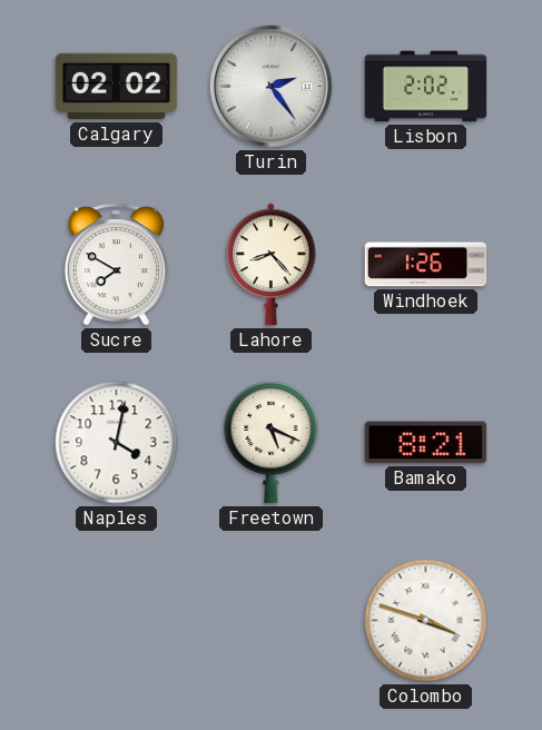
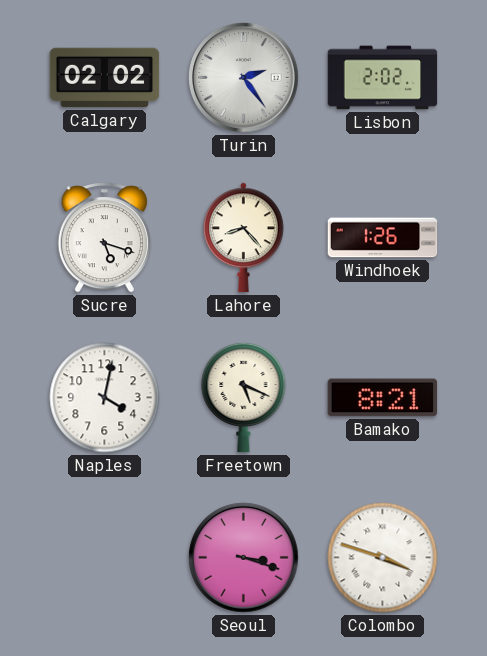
Sucre: 7:50 -> 5:18
Seoul: none -> 3:18
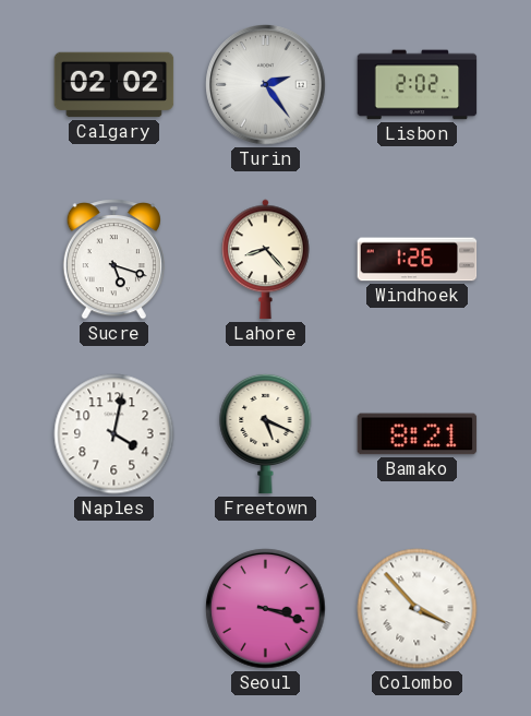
Colombo: 3:48 -> 3:53
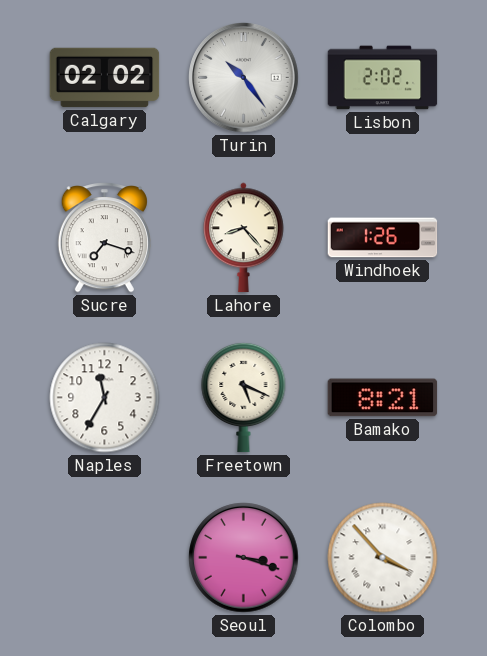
Turin: 2:24 -> 10:24
Sucre: 5:18 -> 7:18
Naples: 4:02 -> 11:35
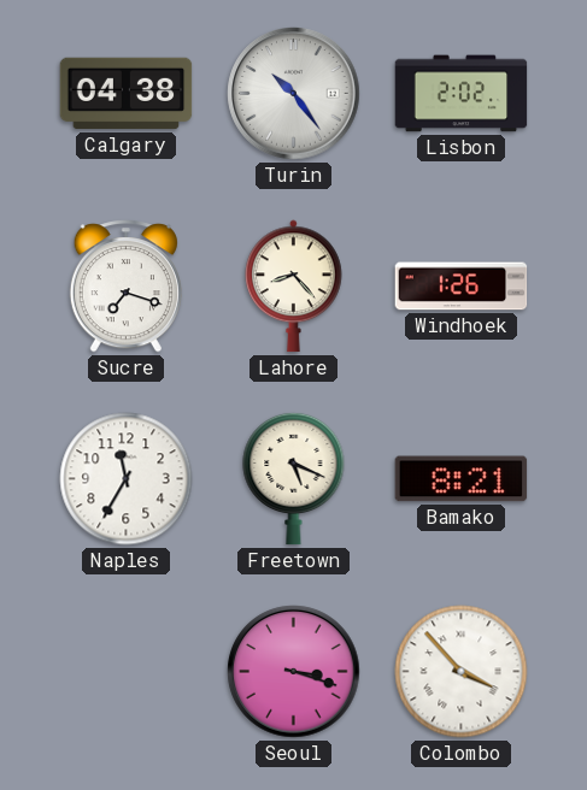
Calgary: 02:02 -> 04:38
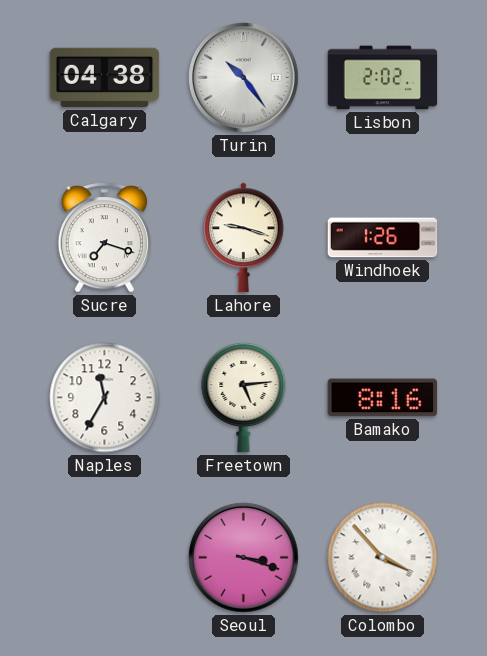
Lahore: 8:23 -> 9:18
Freetown: 5:19 -> 5:14
Bamako: 8:21 -> 8:16
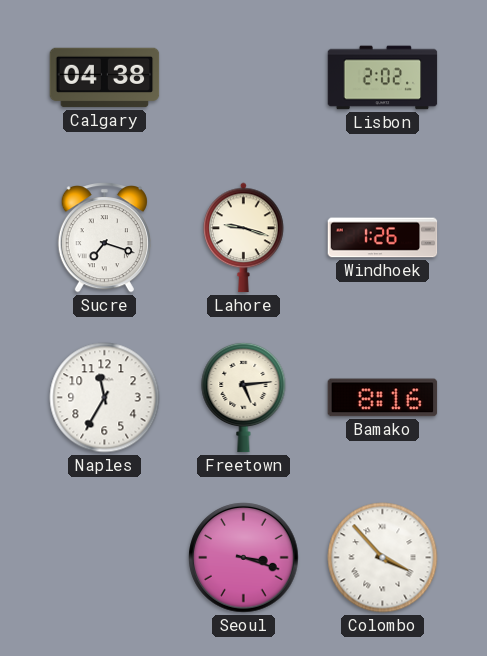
Turin: 10:24 -> none
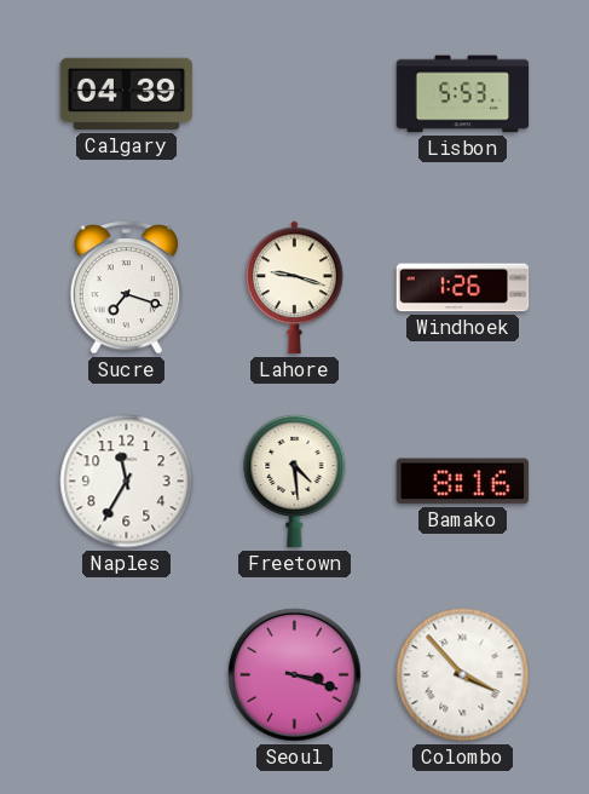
Calgary: 04:38 -> 04:39
Lisbon: 2:02 -> 5:53
Freetown: 5:14 -> 4:29
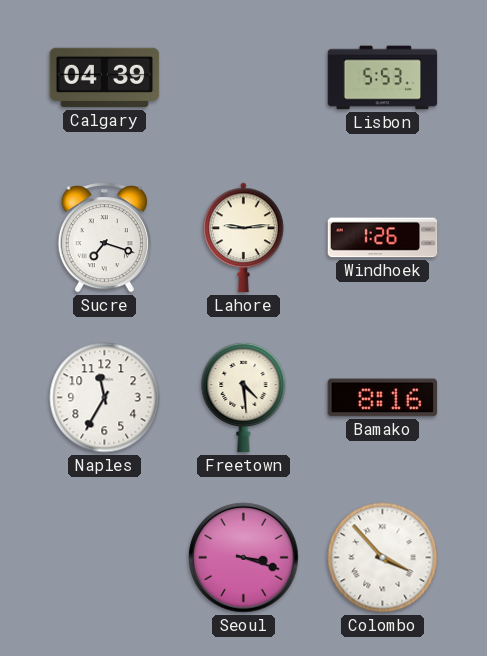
Lahore: 9:18 -> 9:14
